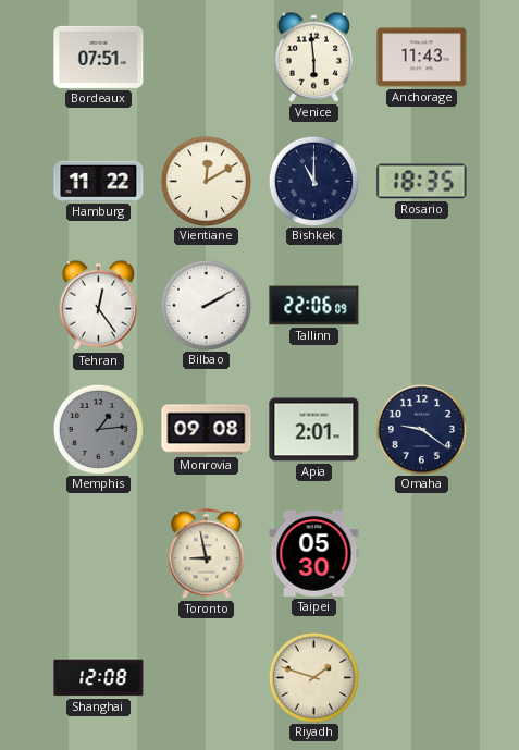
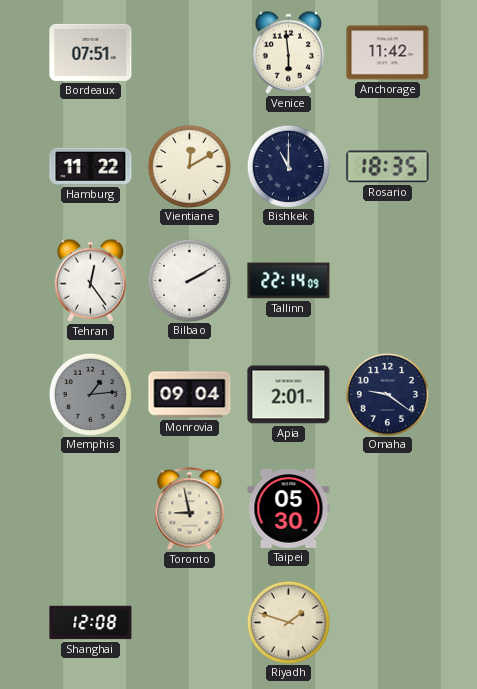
Anchorage: 11:43 -> 11:42
Tallinn: 22:06 -> 22:14
Monrovia: 09:08 -> 09:04
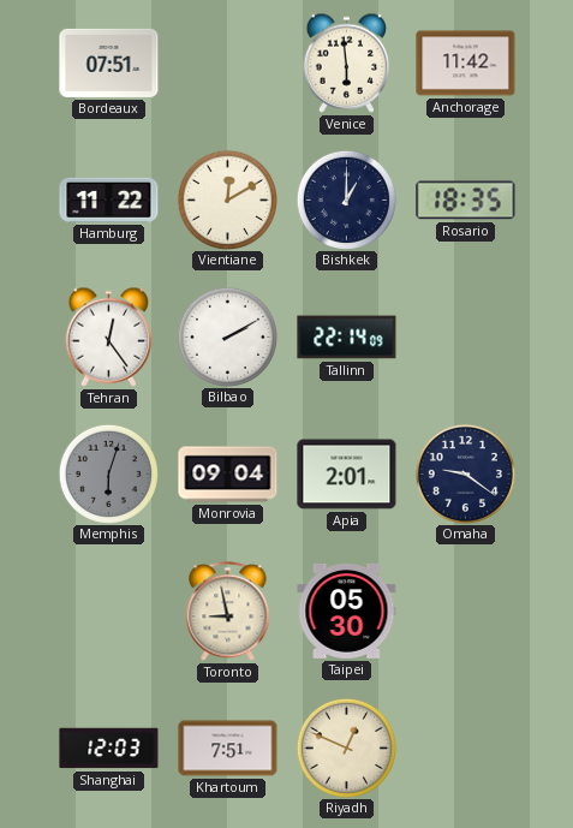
Bishkek: 11:00 -> 1:00
Memphis: 1:14 -> 6:03
Shanghai: 12:08 -> 12:03
Khartoum: none -> 7:51
Riyadh: 1:48 -> 12:49
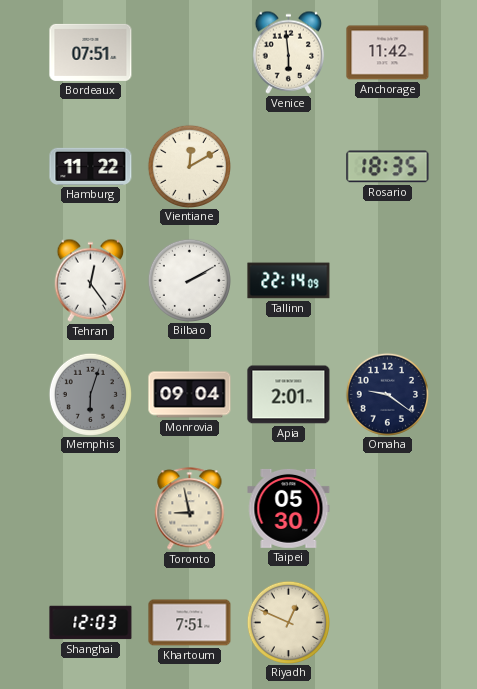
Bishkek: 1:00 -> none
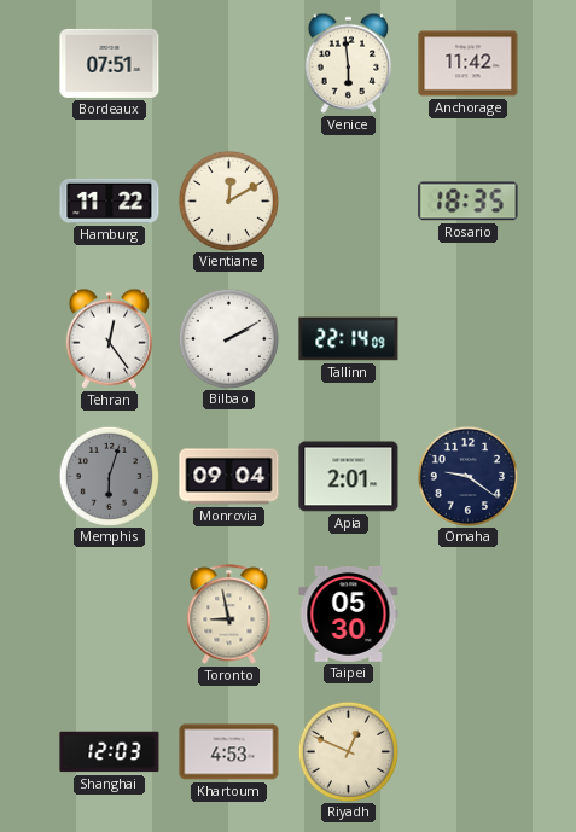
Khartoum: 7:51 -> 4:53
